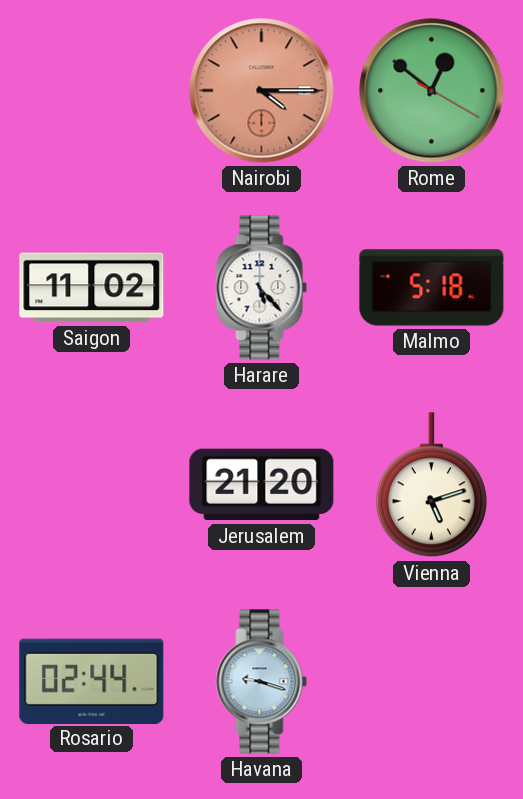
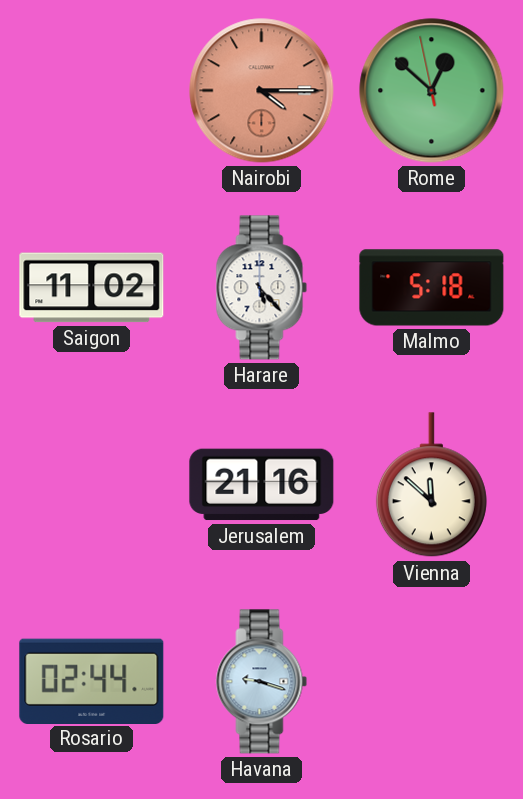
Rome: 12:51:20 -> 12:51:58
Jerusalem: 21:20 -> 21:16
Vienna: 5:12 -> 11:52
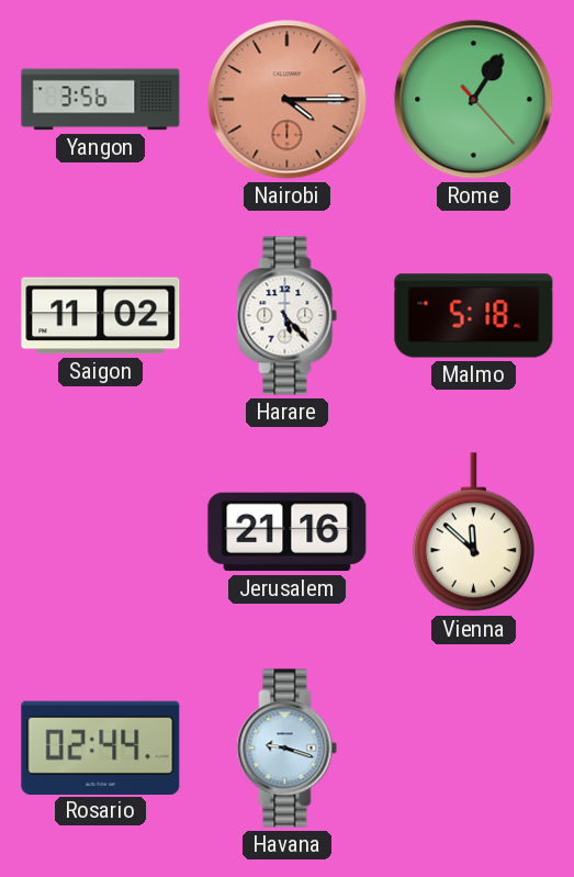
Yangon: none -> 3:56
Rome: 12:51 -> 1:05
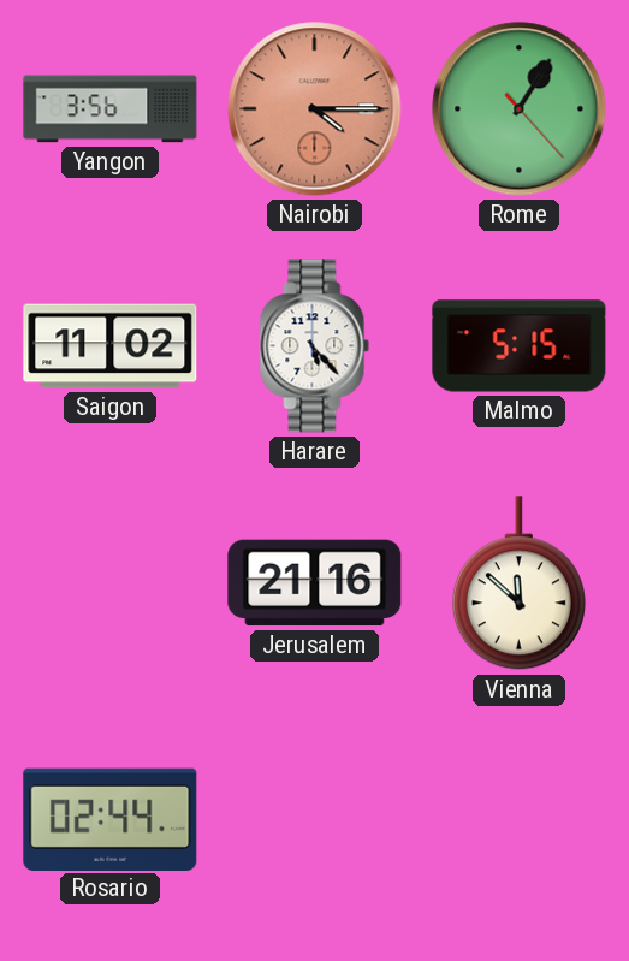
Malmo: 5:18 -> 5:15
Havana: 9:18 -> none
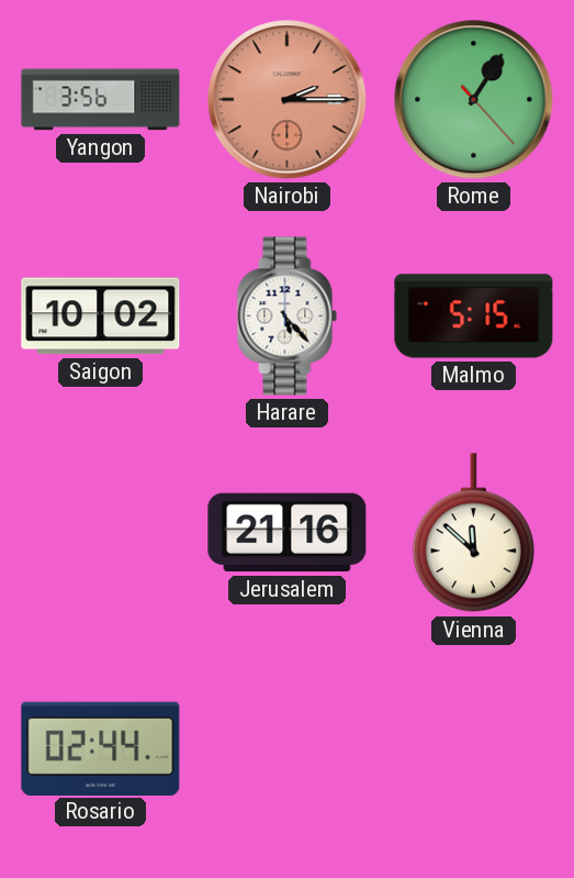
Nairobi: 4:15 -> 2:15
Saigon: 11:02 -> 10:02
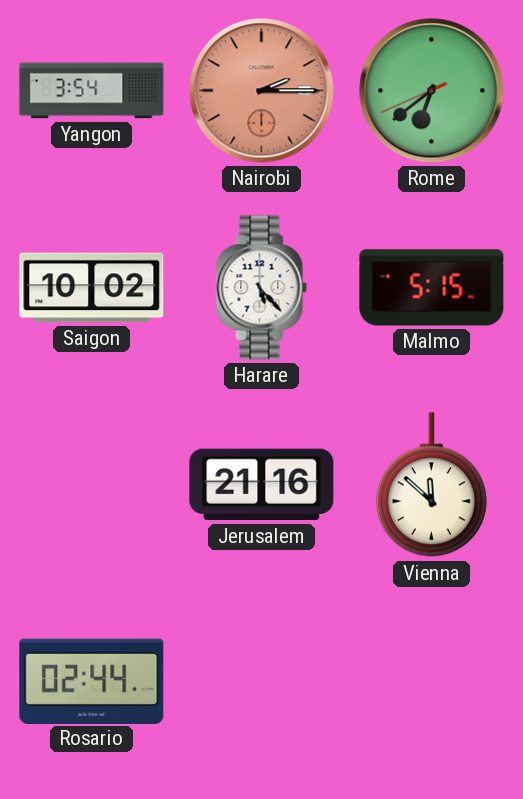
Yangon: 3:56 -> 3:54
Rome: 1:05 -> 6:38
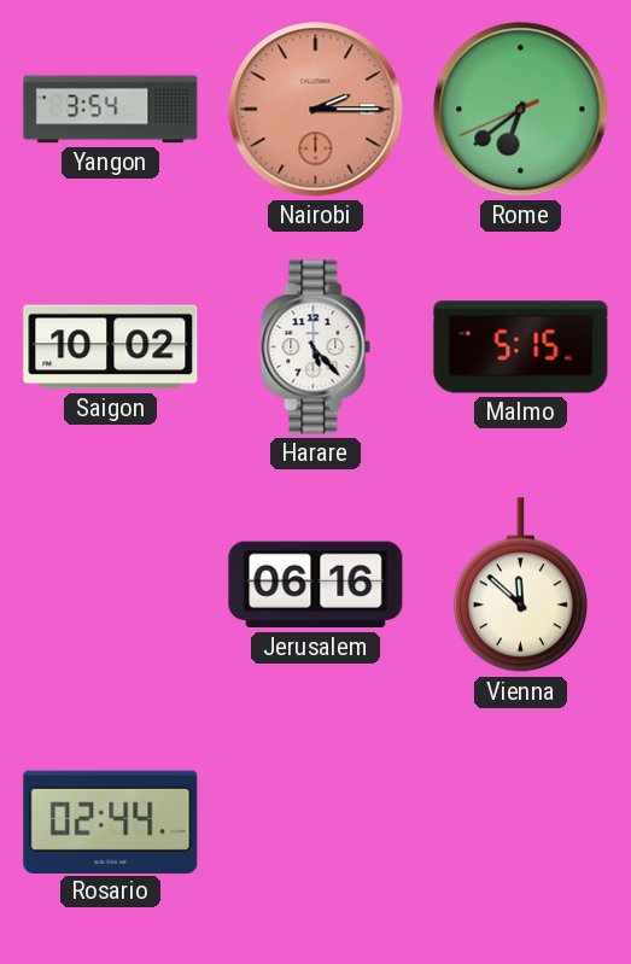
Jerusalem: 21:16 -> 06:16
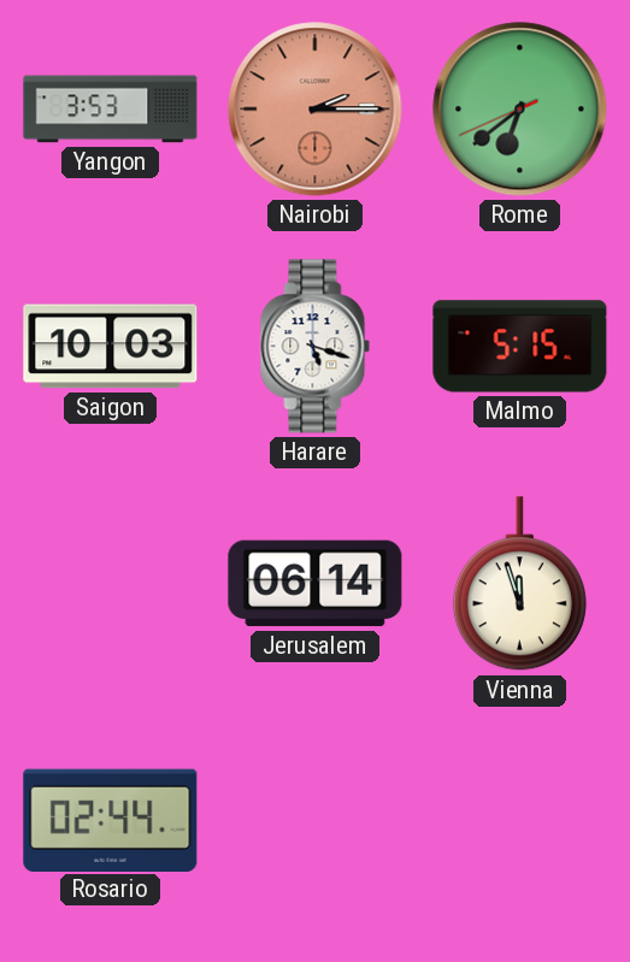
Yangon: 3:54 -> 3:53
Saigon: 10:02 -> 10:03
Harare: 5:23 -> 5:18
Jerusalem: 06:16 -> 06:14
Vienna: 11:52 -> 11:57
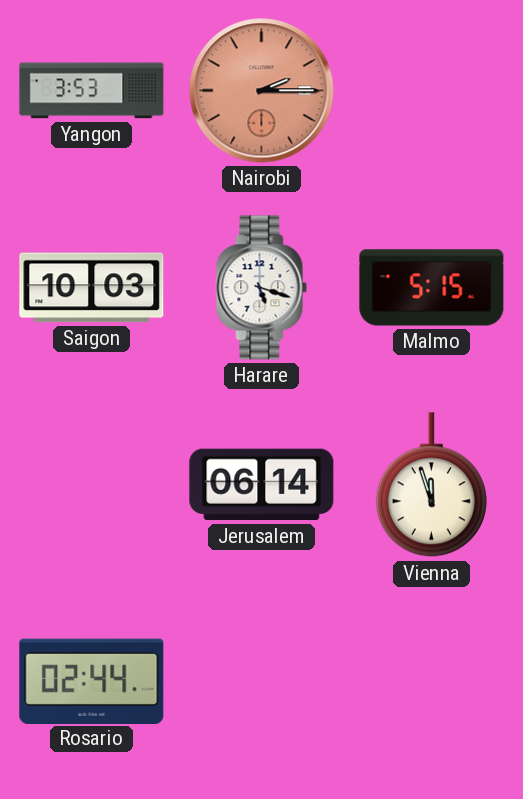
Rome: 6:38 -> none
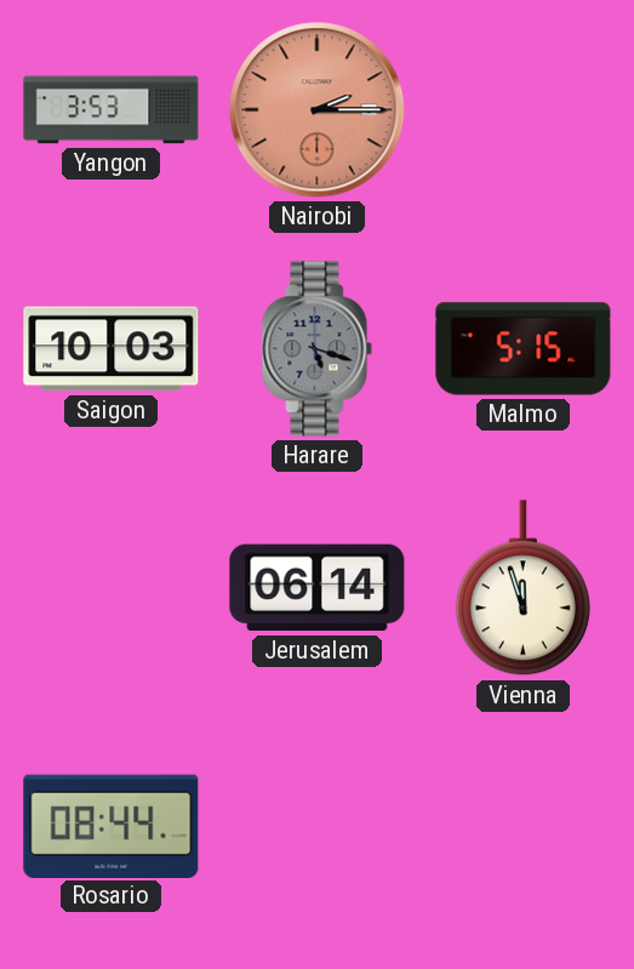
Harare dial: white -> grey
Rosario: 02:44 -> 08:44
